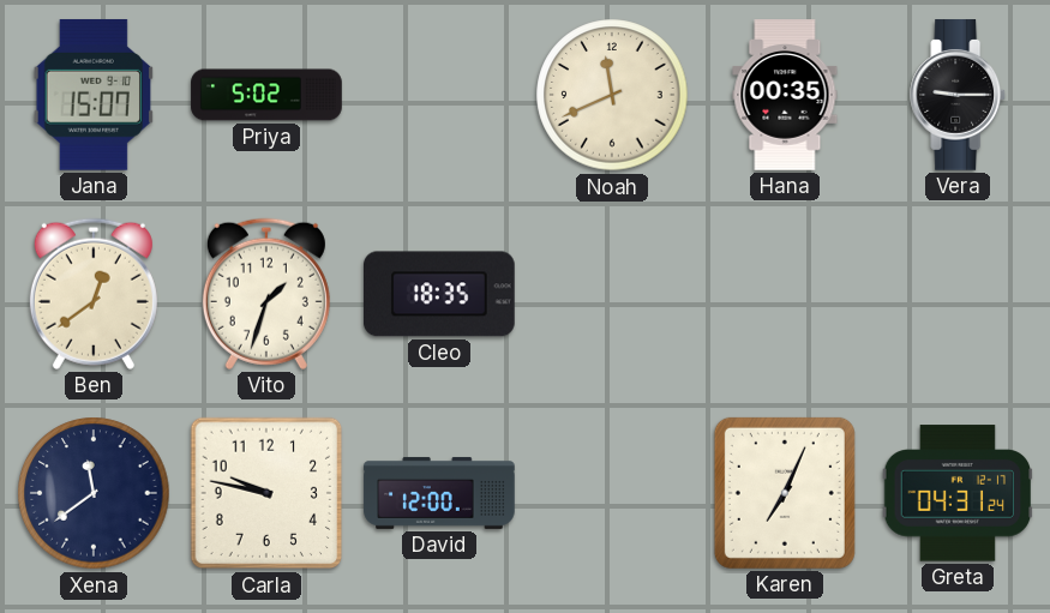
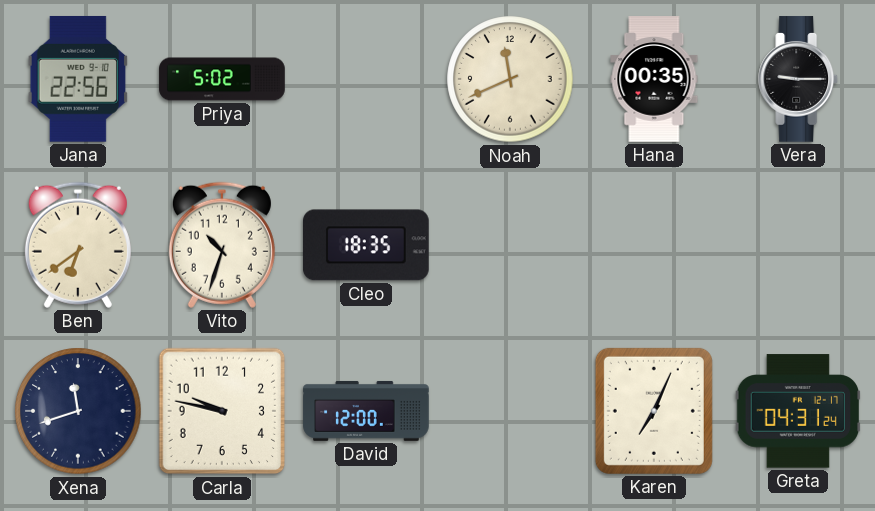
Jana: 15:07 -> 22:56
Ben: 12:39 -> 6:39
Vito: 1:33 -> 10:33
Xena: 11:39 -> 11:42
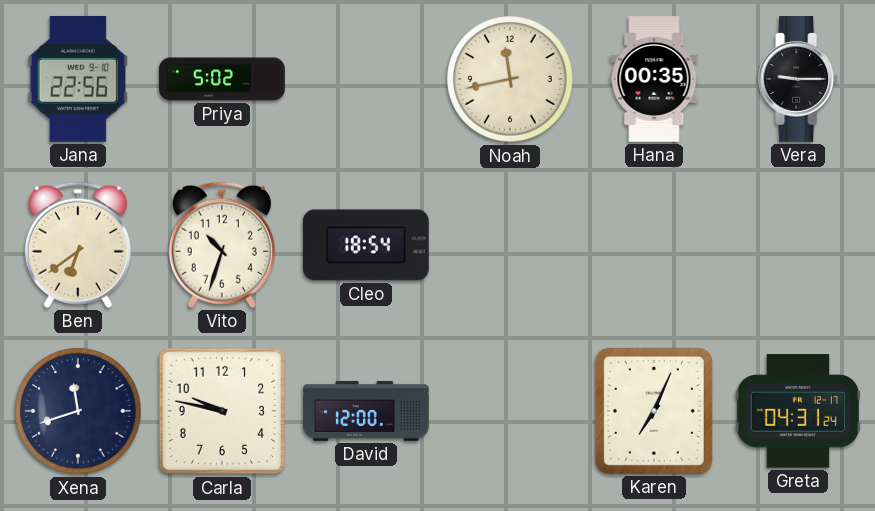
Noah: 11:41 -> 11:43
Cleo: 18:35 -> 18:54
